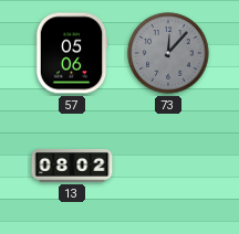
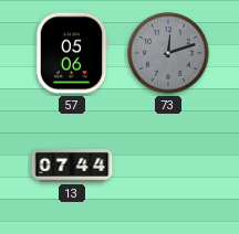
73: 12:07 -> 12:12
13: 08:02 -> 07:44
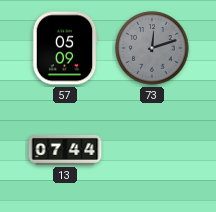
57: 05:06 -> 05:09
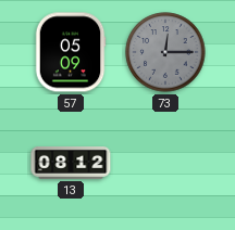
73: 12:12 -> 12:15
13: 07:44 -> 08:12
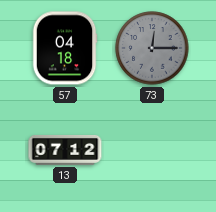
57: 05:09 -> 04:18
13: 08:12 -> 07:12
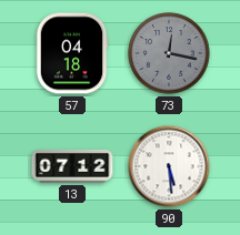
73: 12:15 -> 12:17
90: none -> 5:29
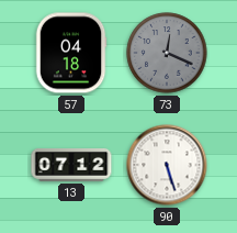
73: 12:17 -> 12:19
90: 5:29 -> 5:27
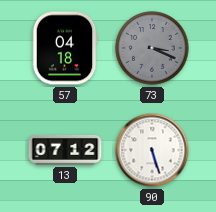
73: 12:19 -> 3:19
